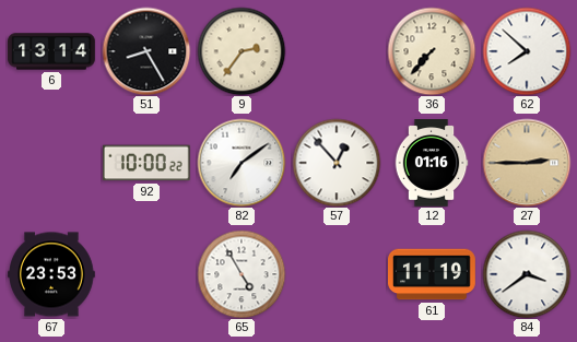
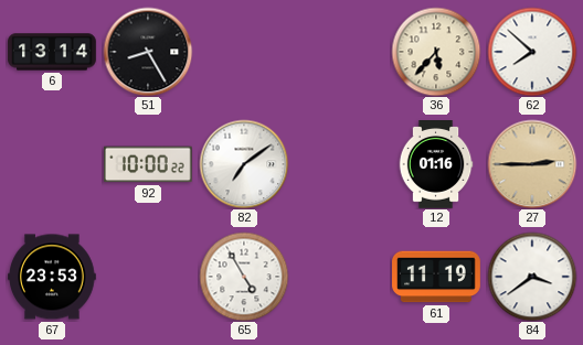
9: 2:36 -> none
36: 7:37 -> 5:37
57: 12:53 -> none
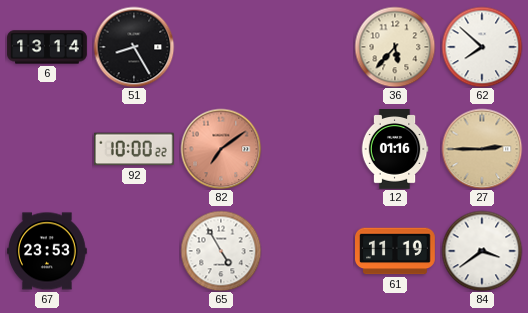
82 dial: white -> salmon
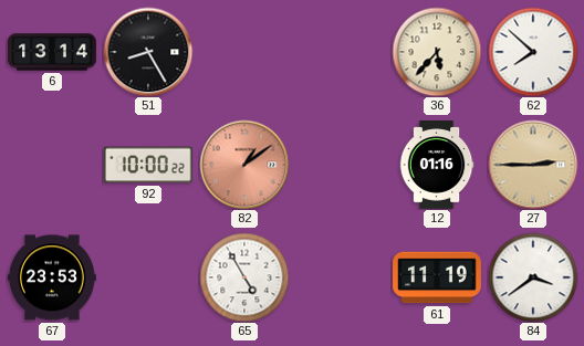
82: 7:09 -> 1:09
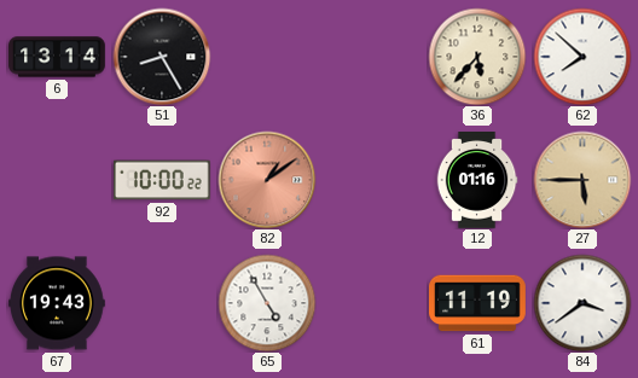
27: 2:45 -> 5:45
67: 23:53 -> 19:43
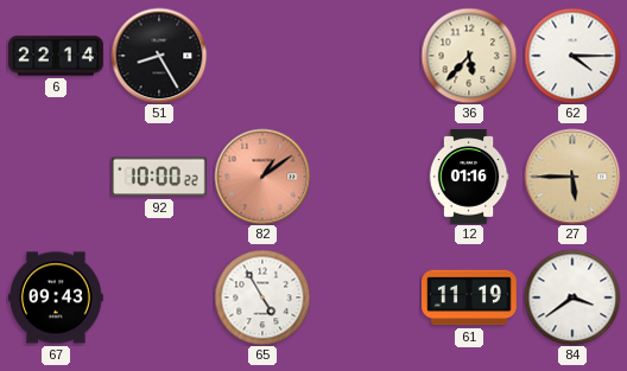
6: 13:14 -> 22:14
62: 7:52 -> 4:15
67: 19:43 -> 09:43
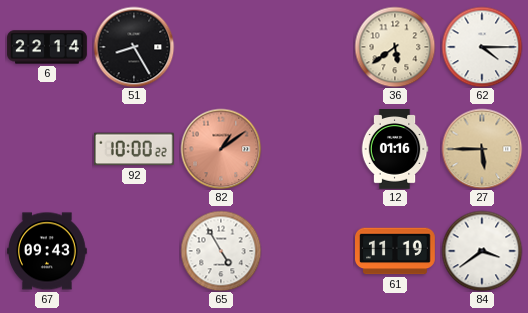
36: 5:37 -> 5:39
